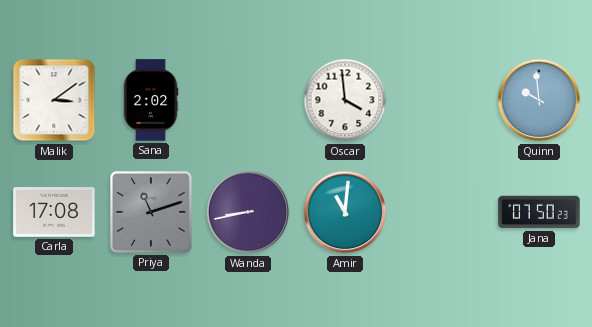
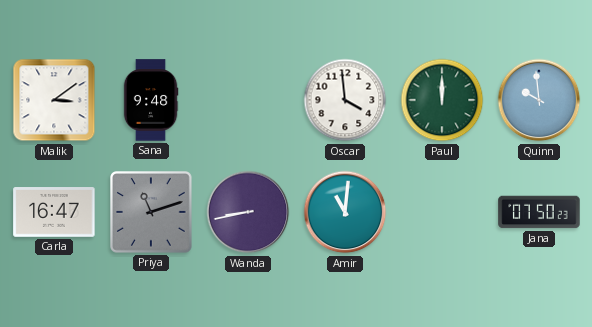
Sana: 2:02 -> 9:48
Paul: none -> 12:00
Carla: 17:08 -> 16:47
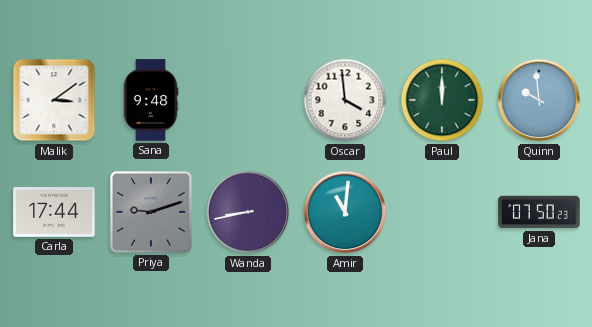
Carla: 16:47 -> 17:44
Priya: 11:12 -> 9:12
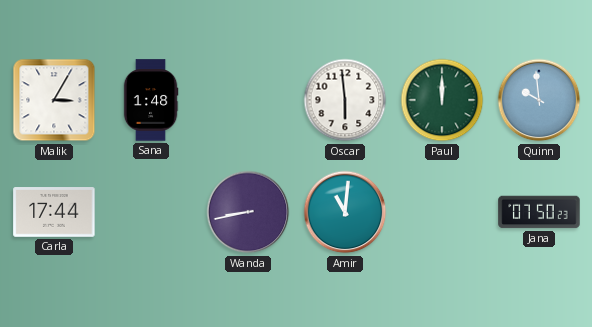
Malik: 3:09 -> 3:05
Sana: 9:48 -> 1:48
Oscar: 3:59 -> 5:59
Priya: 9:12 -> none
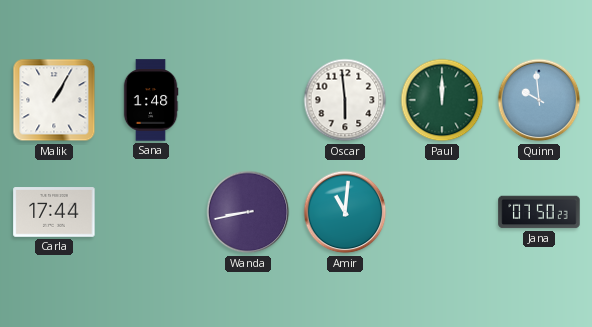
Malik: 3:05 -> 1:05
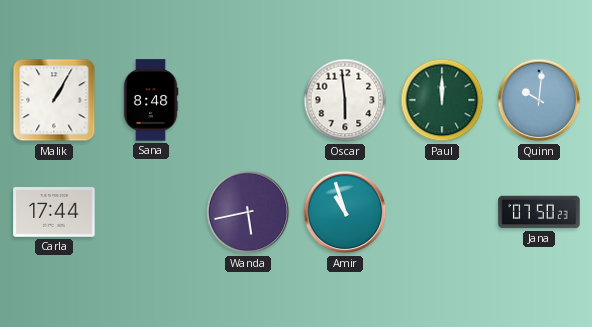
Sana: 1:48 -> 8:48
Quinn: 9:59 -> 10:01
Wanda: 8:43 -> 5:43
Amir: 11:01 -> 10:57
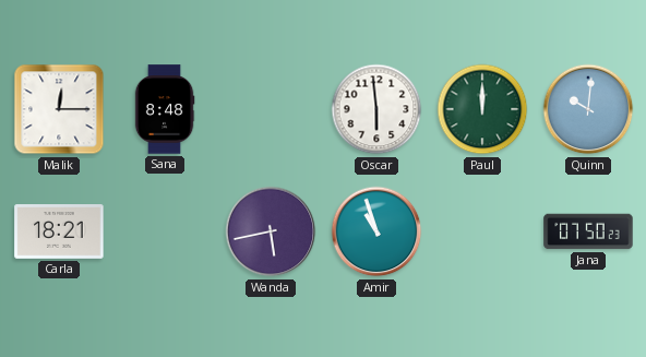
Malik: 1:05 -> 12:15
Carla: 17:44 -> 18:21
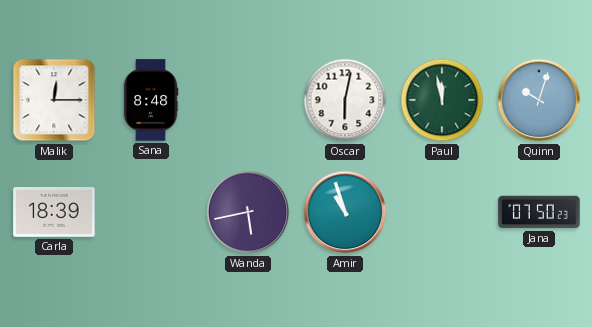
Oscar: 5:59 -> 6:02
Paul: 12:00 -> 11:58
Quinn: 10:01 -> 10:03
Carla: 18:21 -> 18:39
